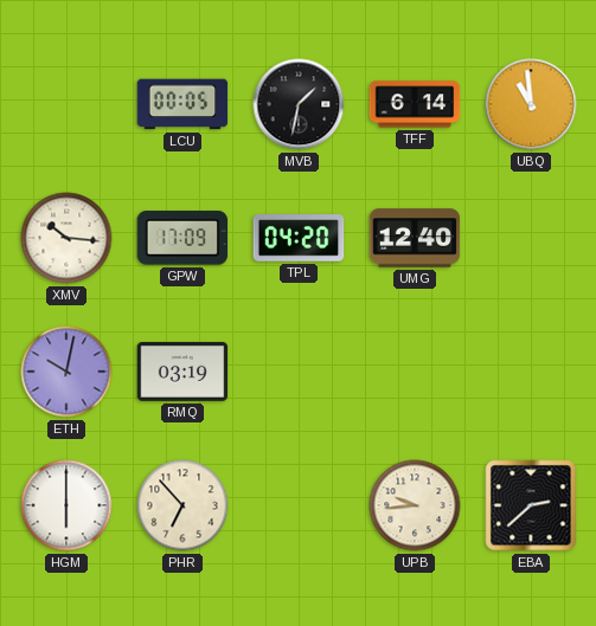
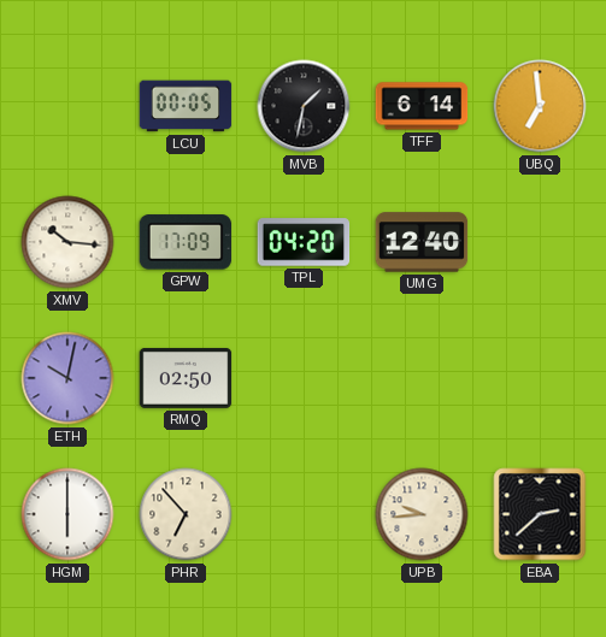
UBQ: 10:59 -> 6:59
RMQ: 03:19 -> 02:50
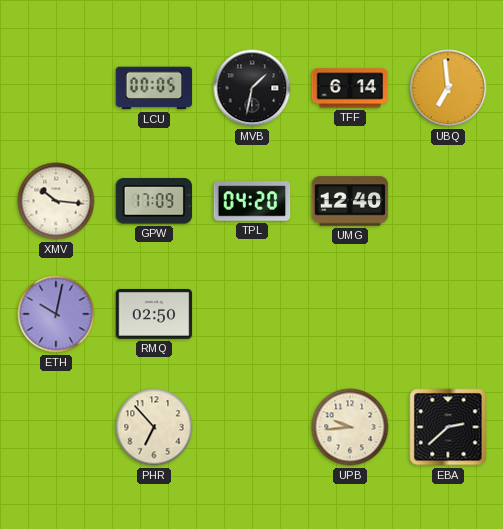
HGM: 6:00 -> none
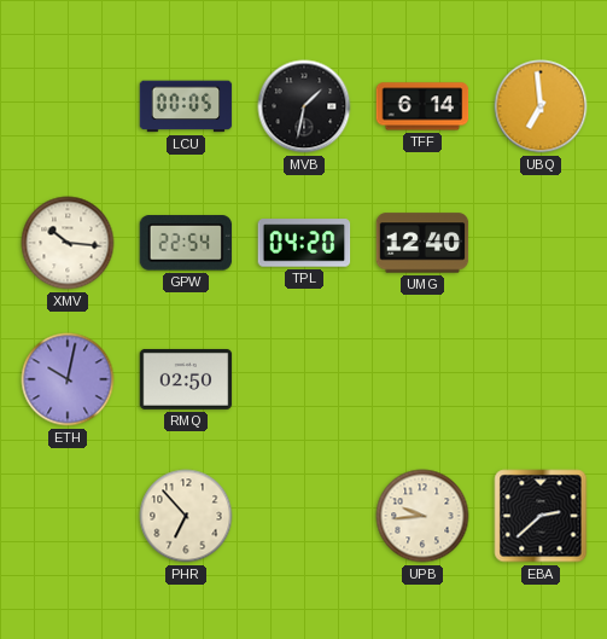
GPW: 17:09 -> 22:54
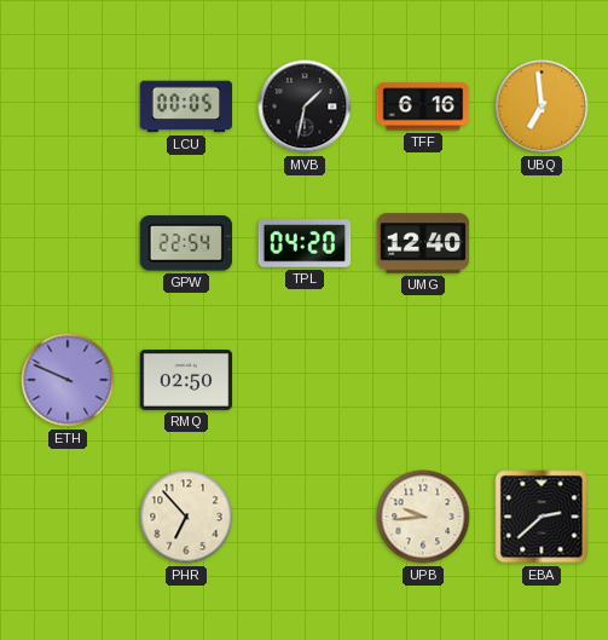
TFF: 6:14 -> 6:16
XMV: 10:16 -> none
ETH: 10:02 -> 9:49
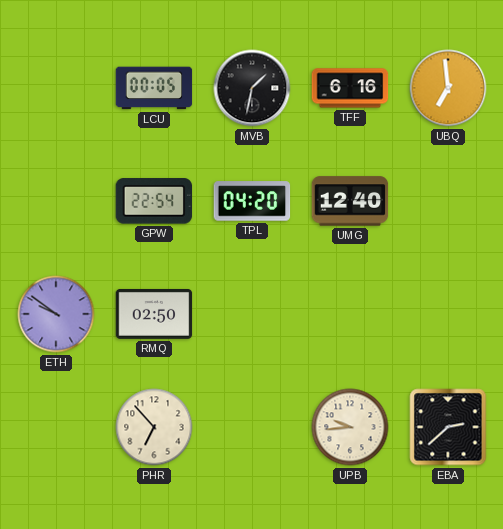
ETH: 9:49 -> 9:51
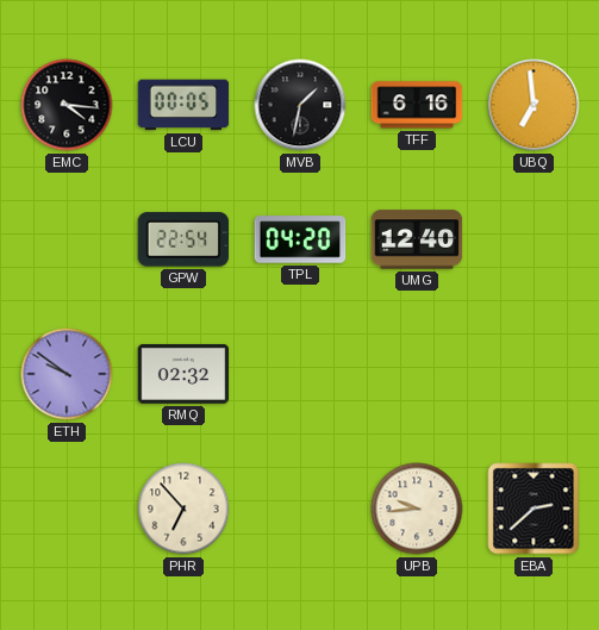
EMC: none -> 4:16
RMQ: 02:50 -> 02:32
